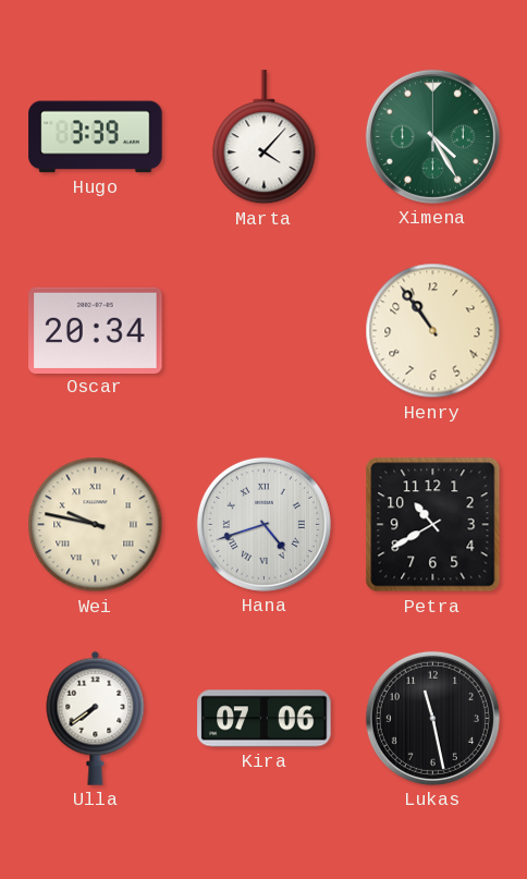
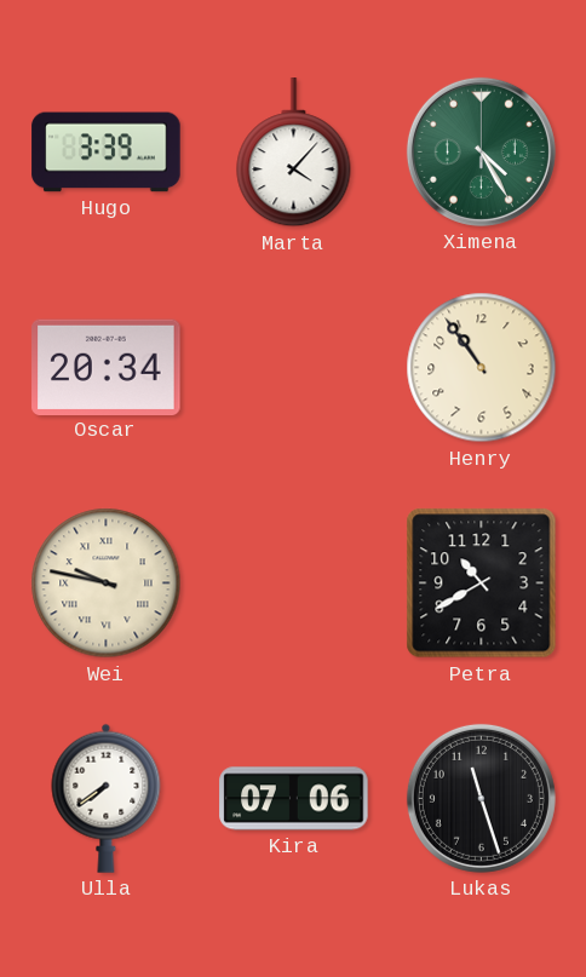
Hana: 4:42 -> none
Lukas: 11:28 -> 11:27
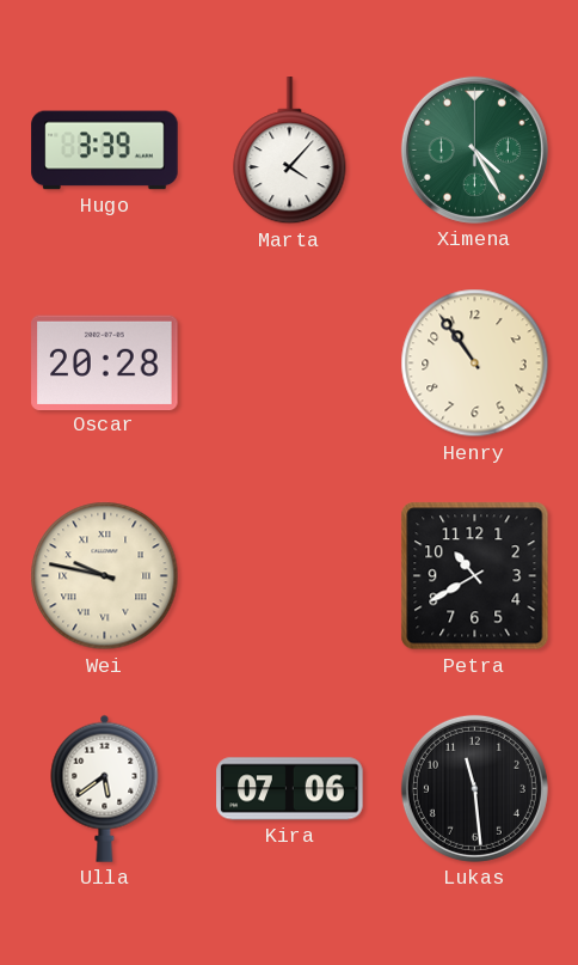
Oscar: 20:34 -> 20:28
Ulla: 7:39 -> 5:39
Lukas: 11:27 -> 11:29
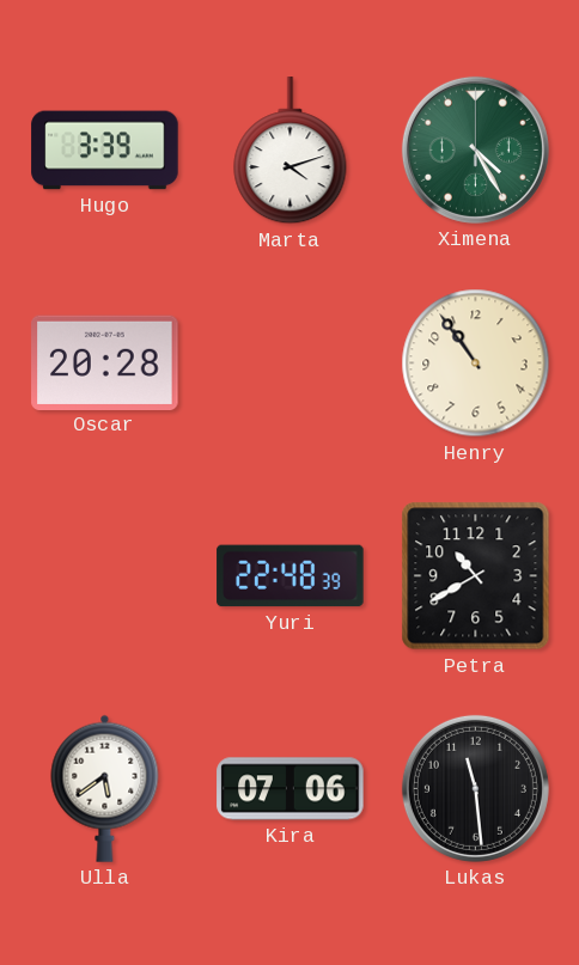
Marta: 4:07 -> 4:12
Wei: 9:47 -> none
Yuri: none -> 22:48
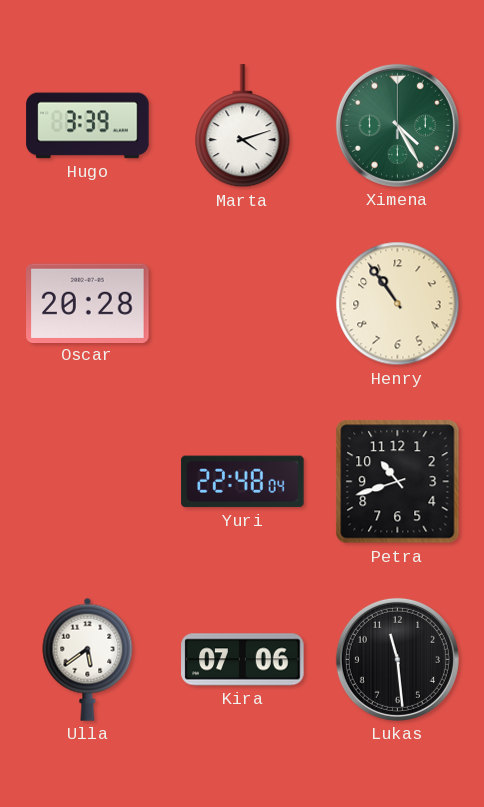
Yuri: 22:48:39 -> 22:48:04
Petra: 10:40 -> 10:42
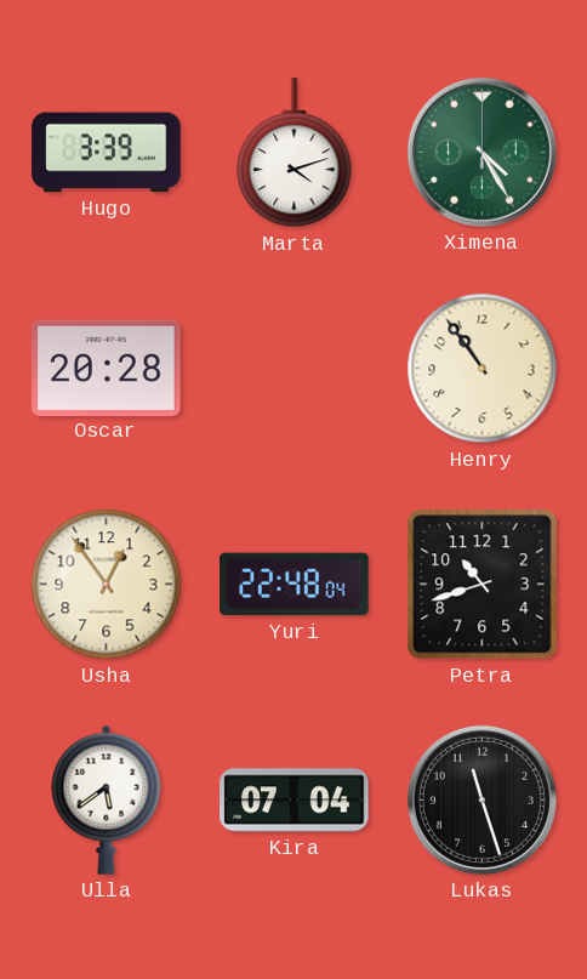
Usha: none -> 12:54
Kira: 07:06 -> 07:04
Lukas: 11:29 -> 11:27
